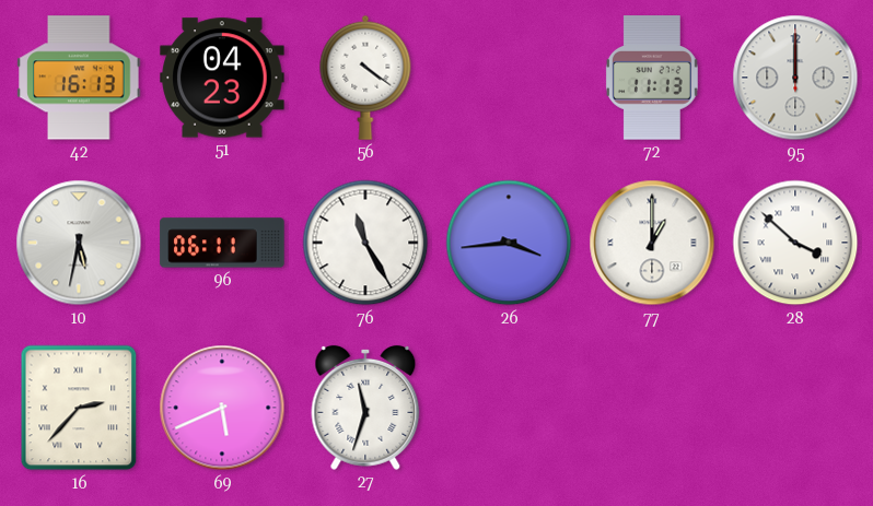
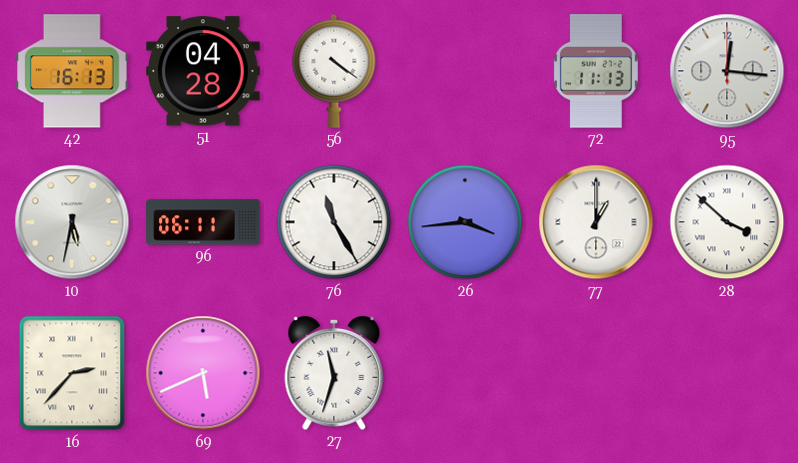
51: 04:23 -> 04:28
95: 12:00 -> 12:16
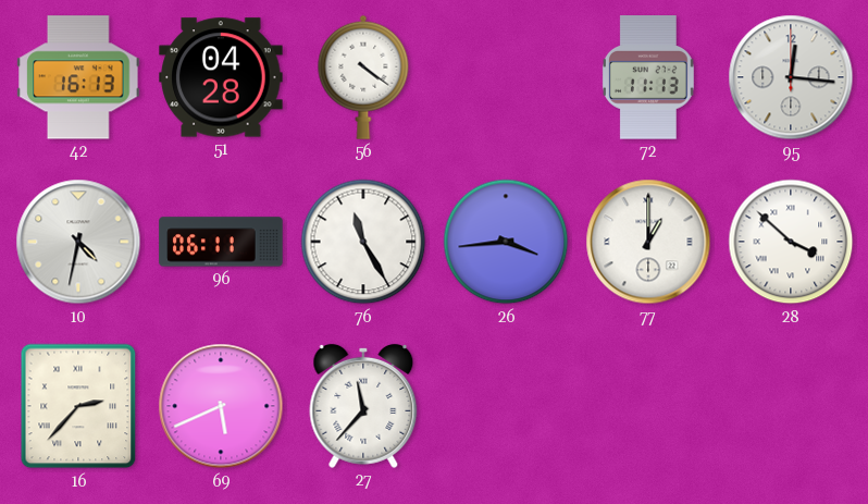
10: 5:32 -> 4:32
27: 11:33 -> 11:37
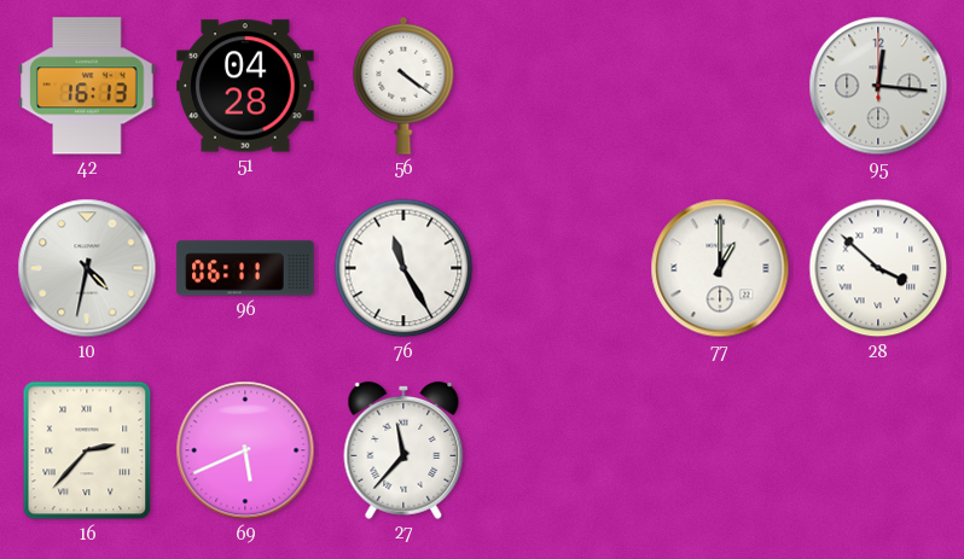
72: 11:13 -> none
26: 3:44 -> none
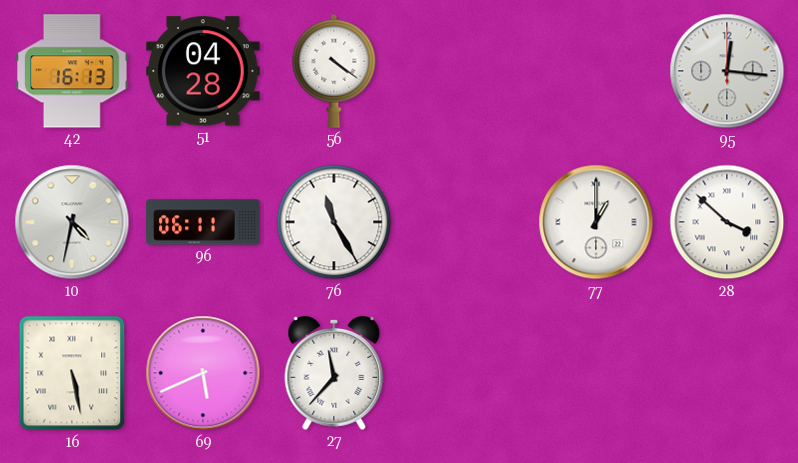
16: 2:37 -> 5:28
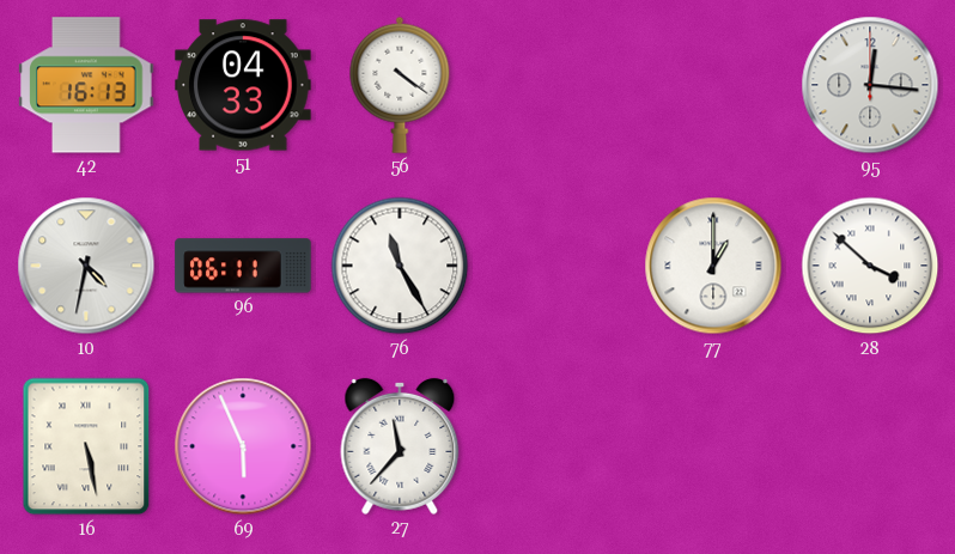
51: 04:28 -> 04:33
69: 5:41 -> 5:56
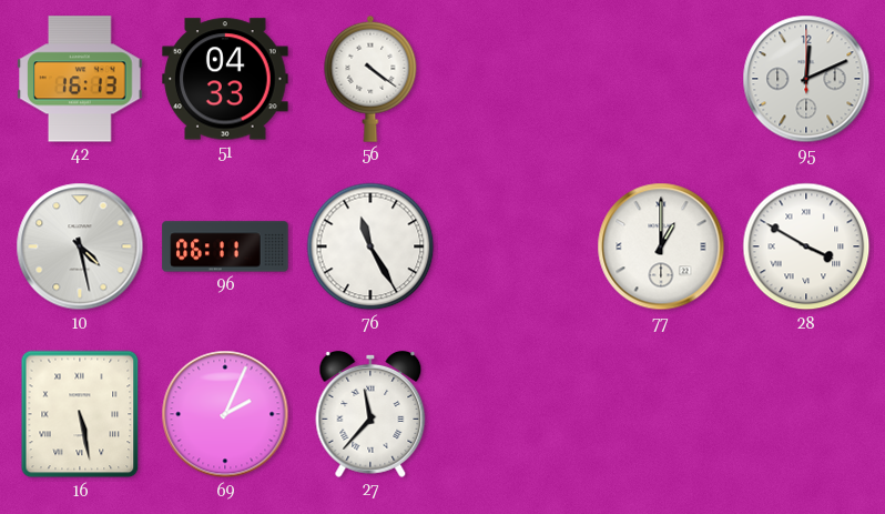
95: 12:16 -> 12:11
10: 4:32 -> 4:28
28: 3:52 -> 3:50
69: 5:56 -> 2:04
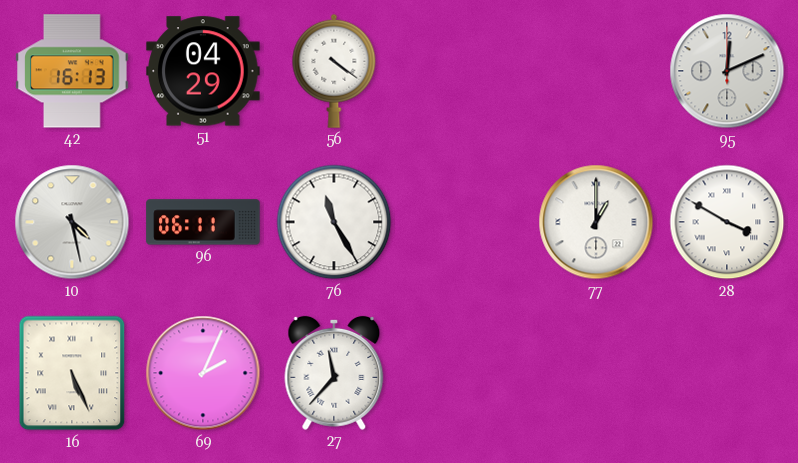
51: 04:33 -> 04:29
16: 5:28 -> 5:26
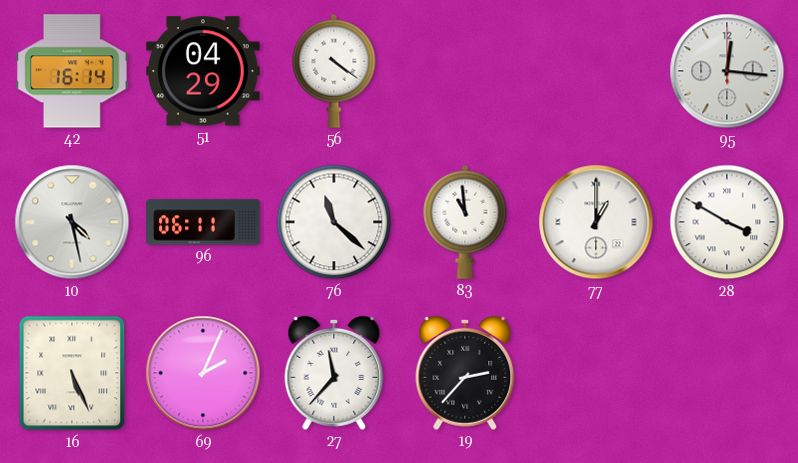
42: 16:13 -> 16:14
95: 12:11 -> 12:16
76: 11:25 -> 11:22
83: none -> 10:59
19: none -> 2:37
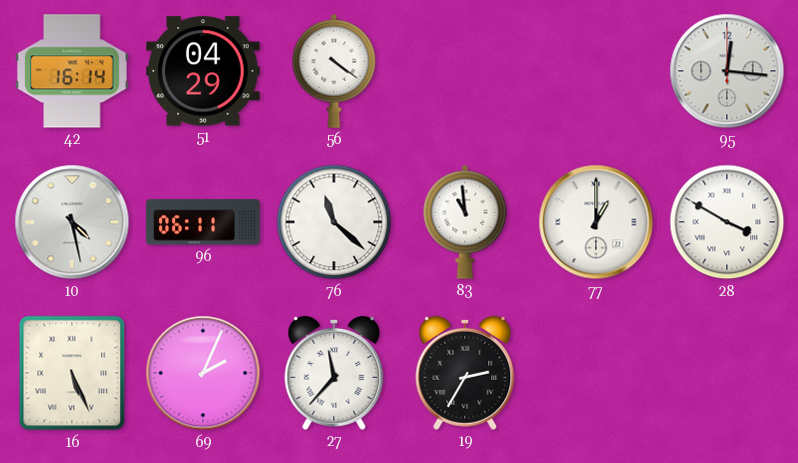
19: 2:37 -> 2:35
